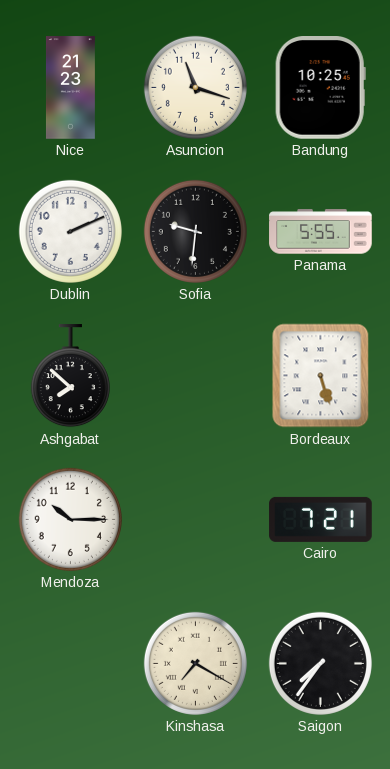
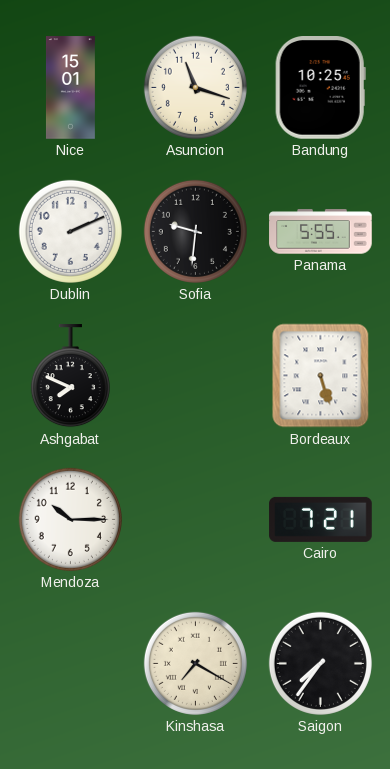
Nice: 21:23 -> 15:01
Ashgabat: 7:52 -> 7:49
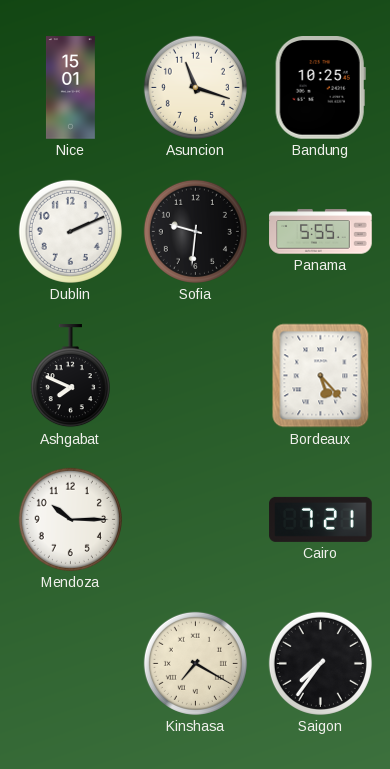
Bordeaux: 5:27 -> 5:23
